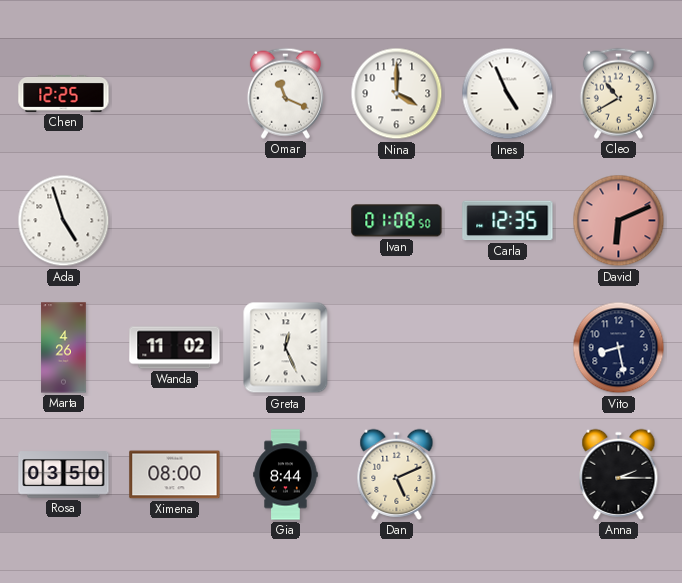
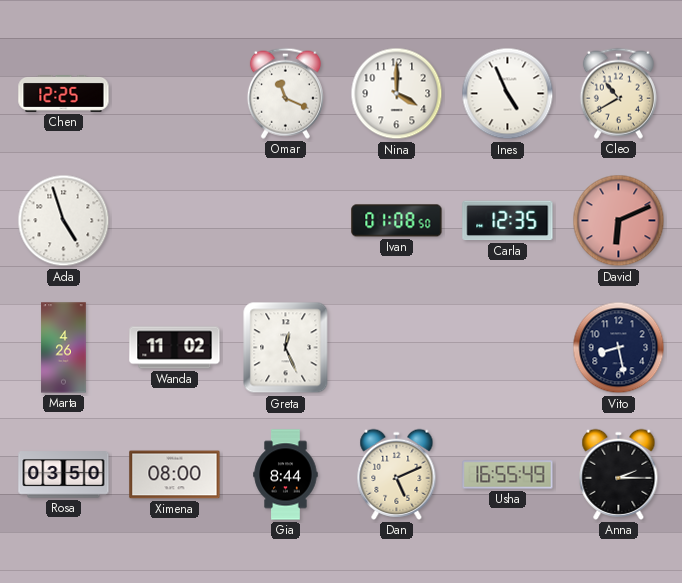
Usha: none -> 16:55
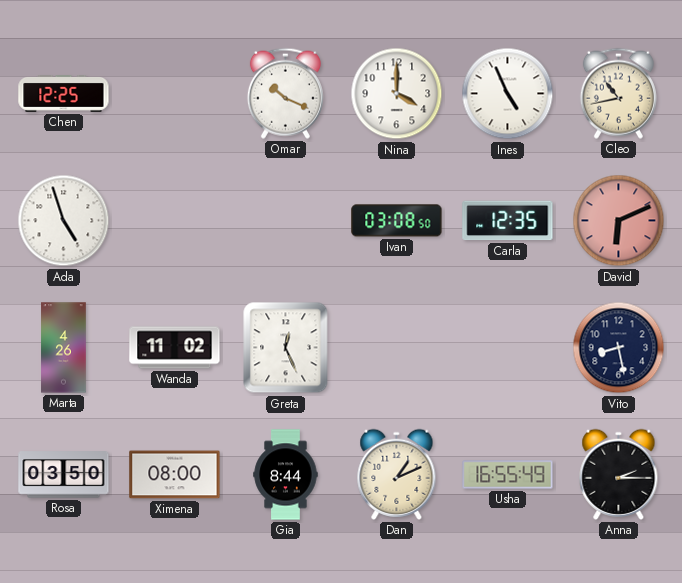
Omar: 11:19 -> 10:19
Cleo: 10:40 -> 10:43
Ivan: 01:08 -> 03:08
Dan: 5:11 -> 1:11
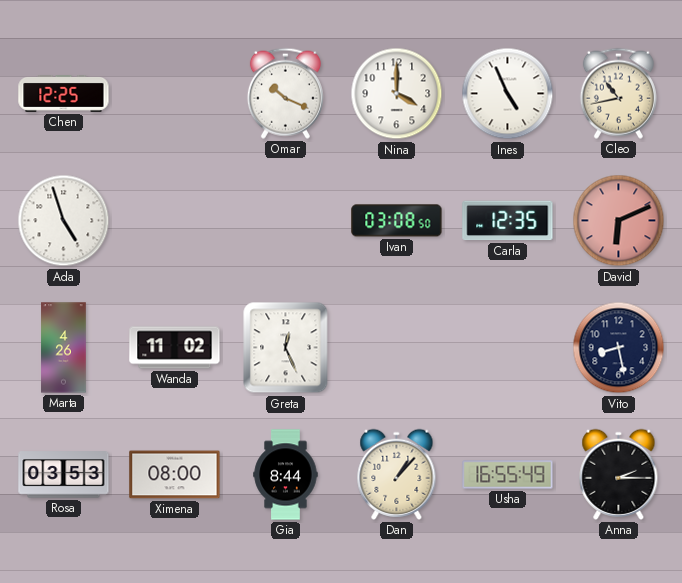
Rosa: 03:50 -> 03:53
Dan: 1:11 -> 1:07
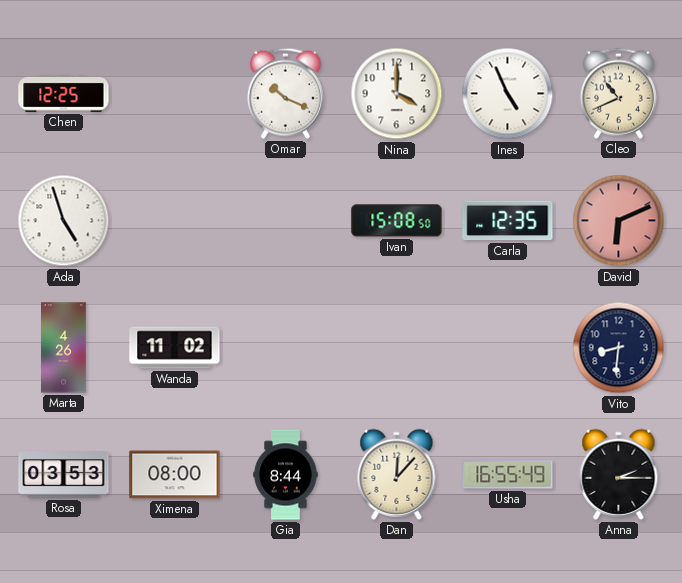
Cleo: 10:43 -> 10:41
Ivan: 03:08 -> 15:08
Greta: 12:26 -> none
Vito: 8:28 -> 8:31
Dan: 1:07 -> 12:07
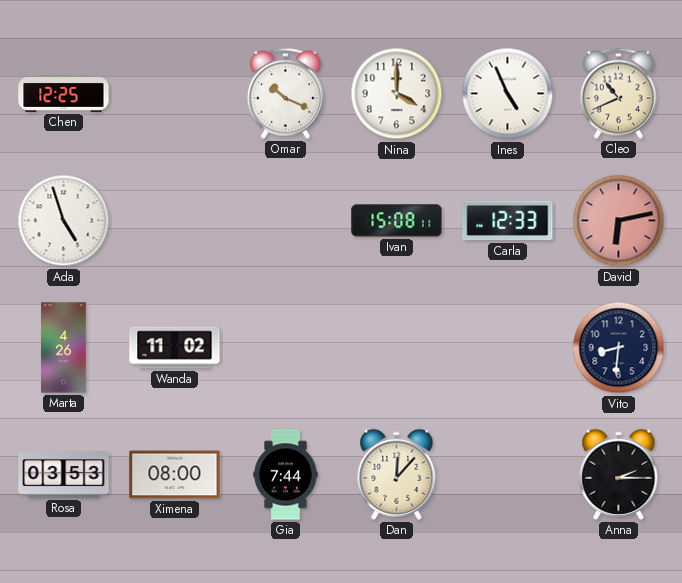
Ivan: 15:08:50 -> 15:08:11
Carla: 12:35 -> 12:33
David: 6:11 -> 6:13
Gia: 8:44 -> 7:44
Usha: 16:55 -> none
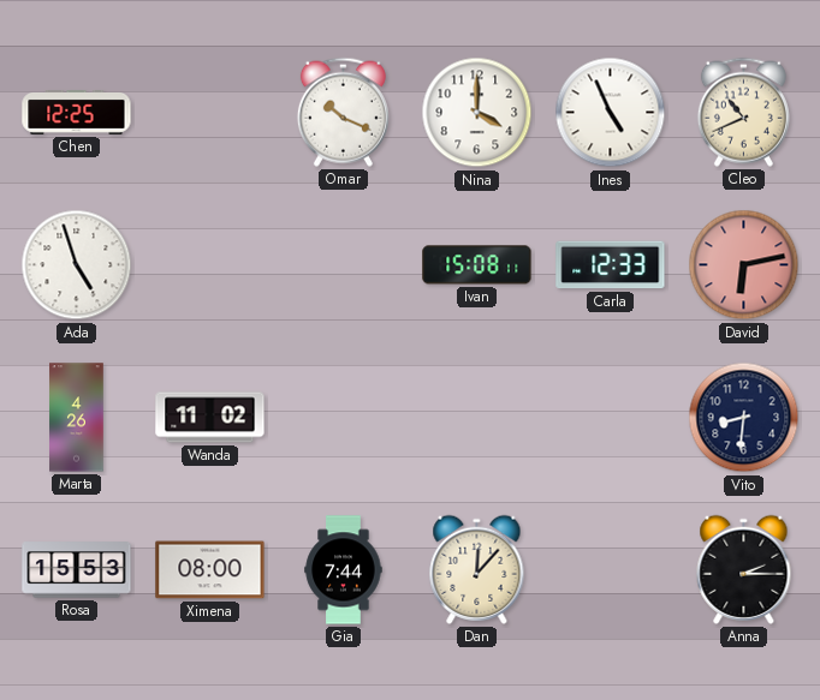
Rosa: 03:53 -> 15:53
